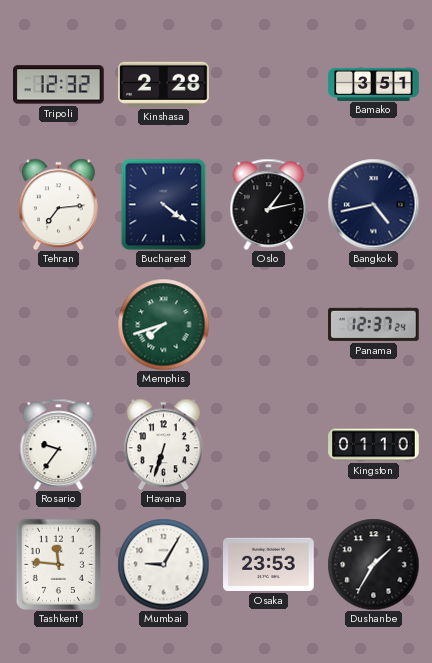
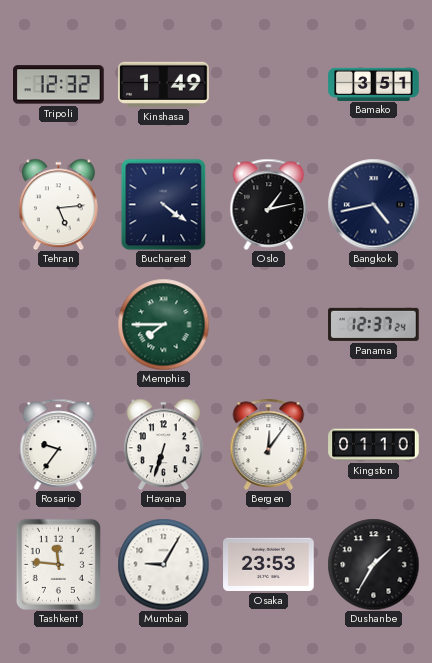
Kinshasa: 2:28 -> 1:49
Tehran: 7:14 -> 5:14
Memphis: 7:42 -> 7:45
Bergen: none -> 12:06
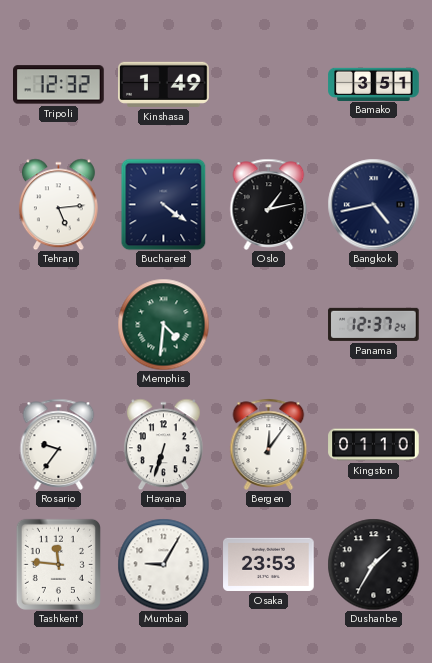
Memphis: 7:45 -> 4:31
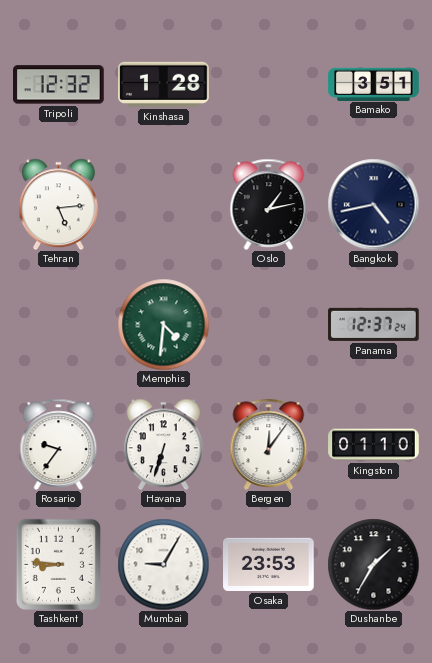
Kinshasa: 1:49 -> 1:28
Bucharest: 4:21 -> none
Tashkent: 11:46 -> 8:46
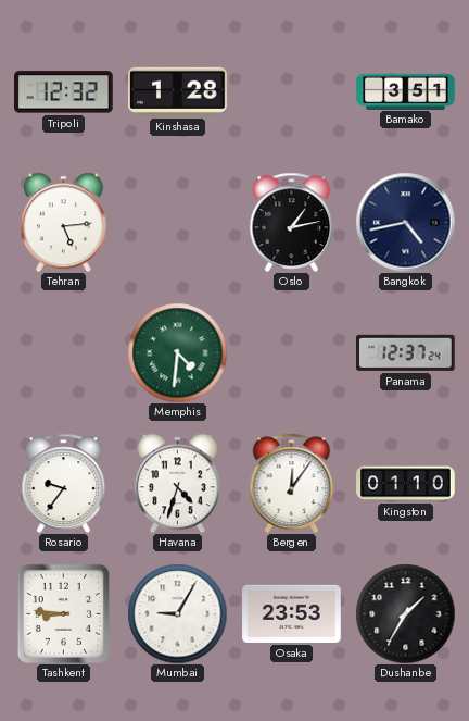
Havana: 6:33 -> 4:33
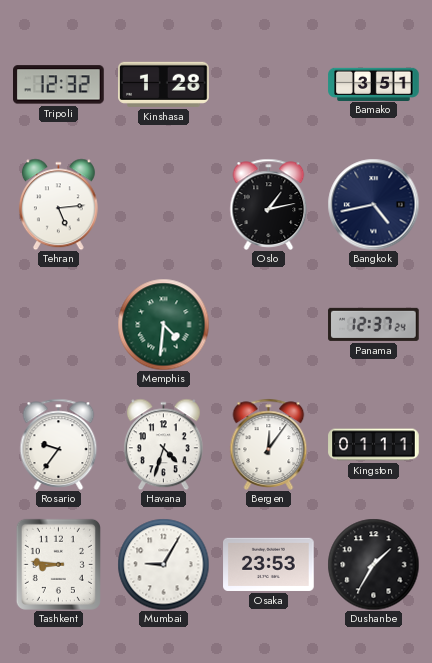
Kingston: 01:10 -> 01:11
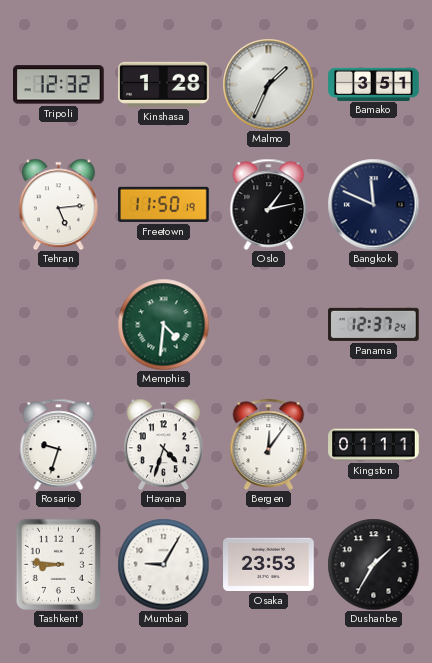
Malmo: none -> 1:34
Freetown: none -> 11:50
Bangkok: 4:43 -> 11:49
Rosario: 9:36 -> 9:33
